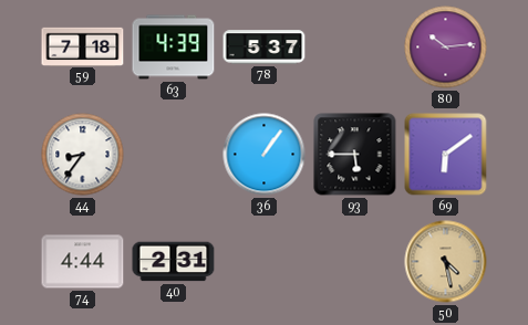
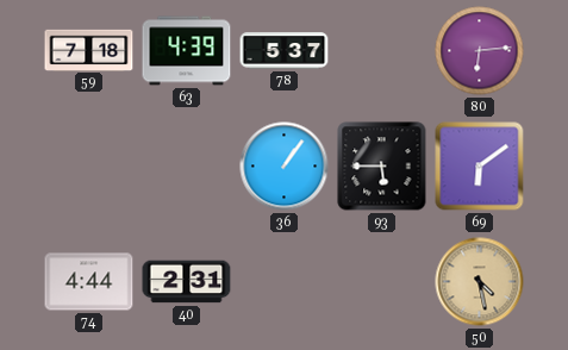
80: 10:14 -> 6:14
44: 8:36 -> none
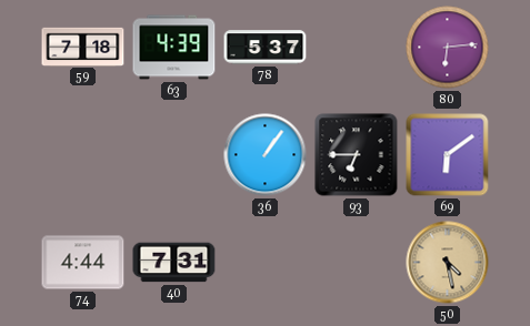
93: 5:45 -> 6:45
40: 2:31 -> 7:31
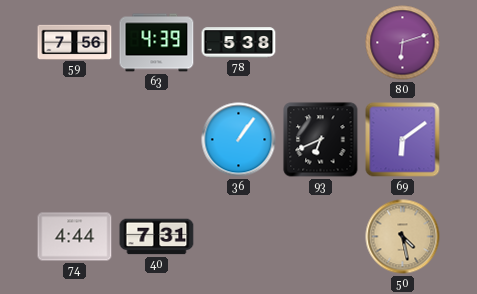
59: 7:18 -> 7:56
78: 5:37 -> 5:38
80: 6:14 -> 6:12
93: 6:45 -> 6:41
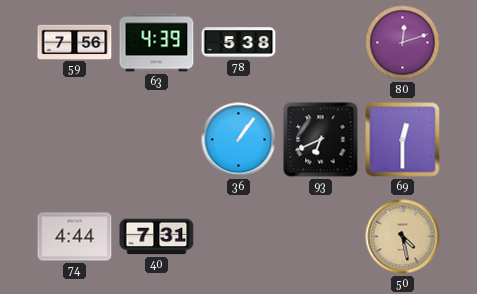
80: 6:12 -> 12:12
69: 6:09 -> 12:30
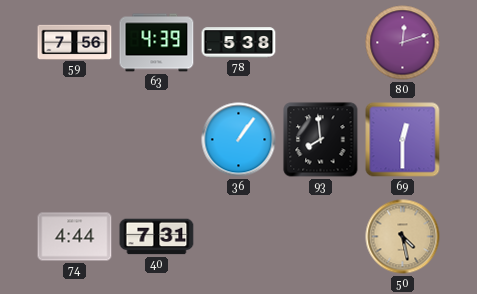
93: 6:41 -> 7:59
